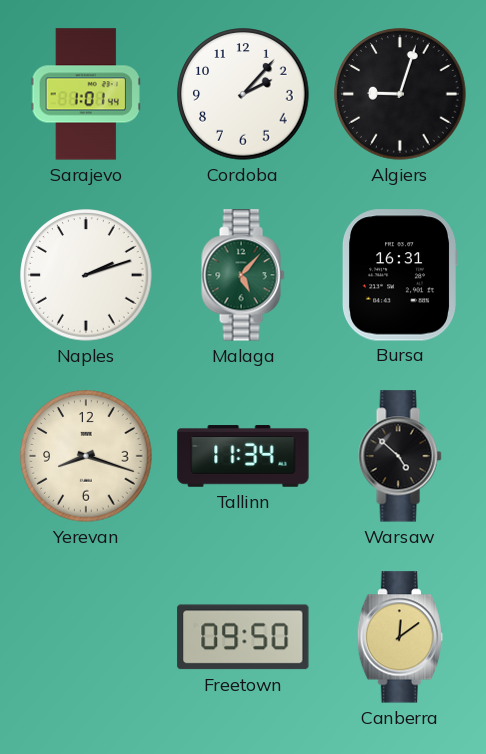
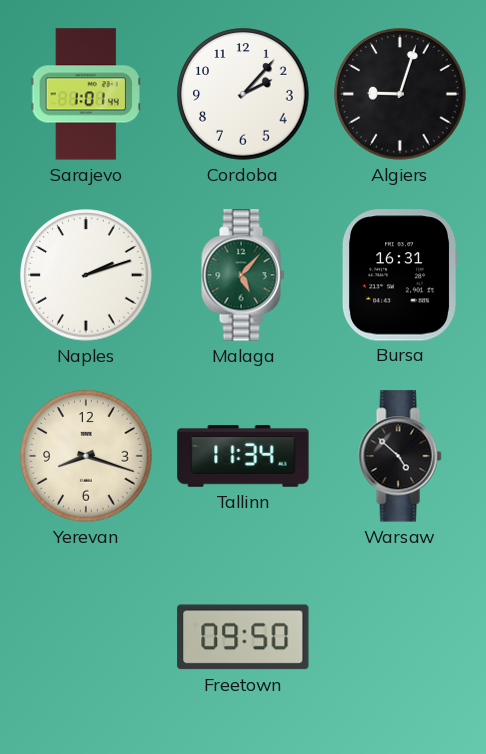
Canberra: 12:09 -> none
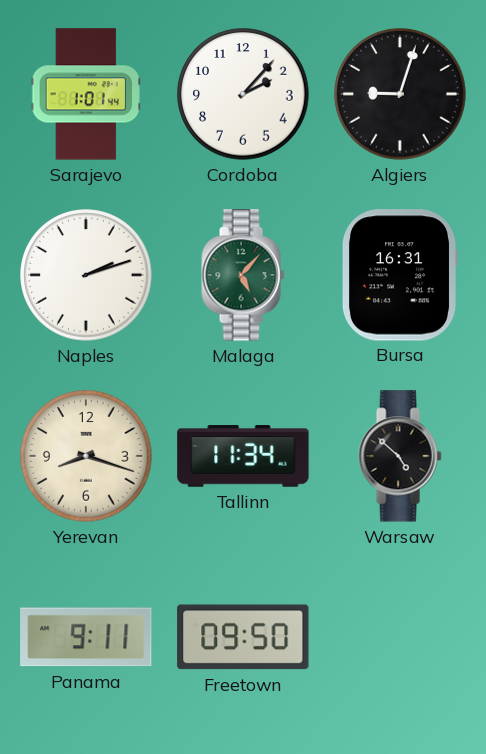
Panama: none -> 9:11
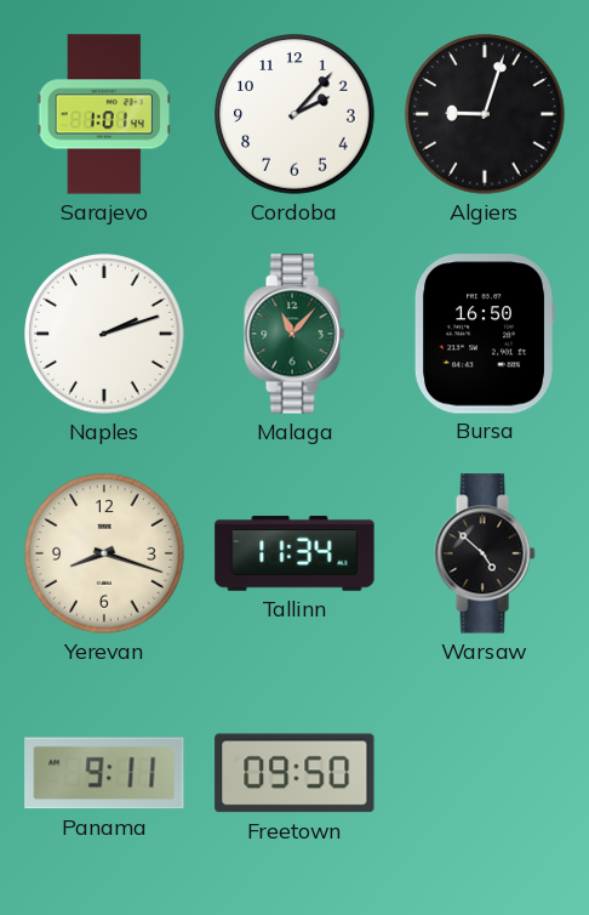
Malaga: 5:07 -> 11:07
Bursa: 16:31 -> 16:50
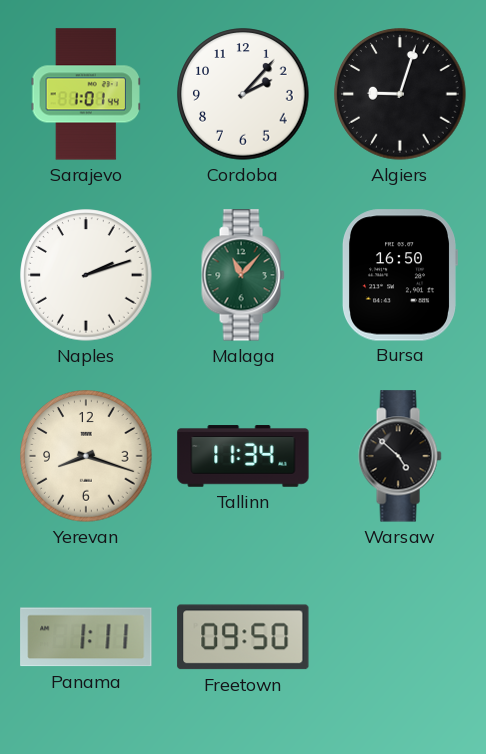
Panama: 9:11 -> 1:11
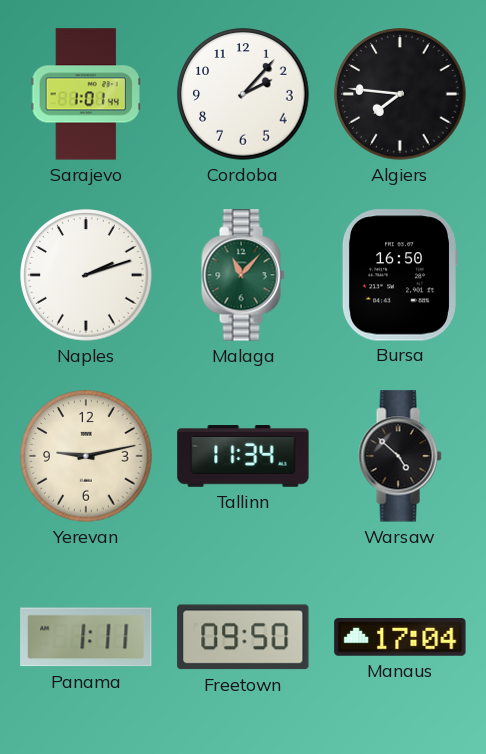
Algiers: 9:03 -> 7:46
Yerevan: 8:18 -> 9:13
Manaus: none -> 17:04
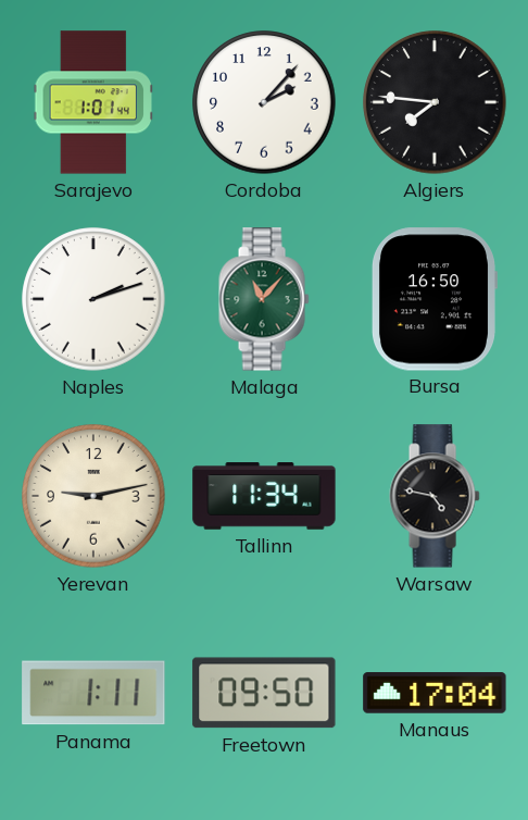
Warsaw: 4:52 -> 4:47
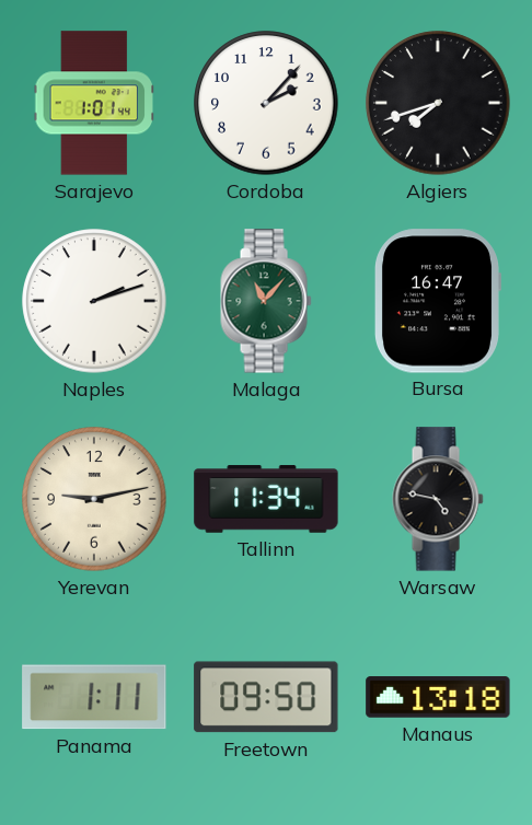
Algiers: 7:46 -> 7:42
Bursa: 16:50 -> 16:47
Manaus: 17:04 -> 13:18
